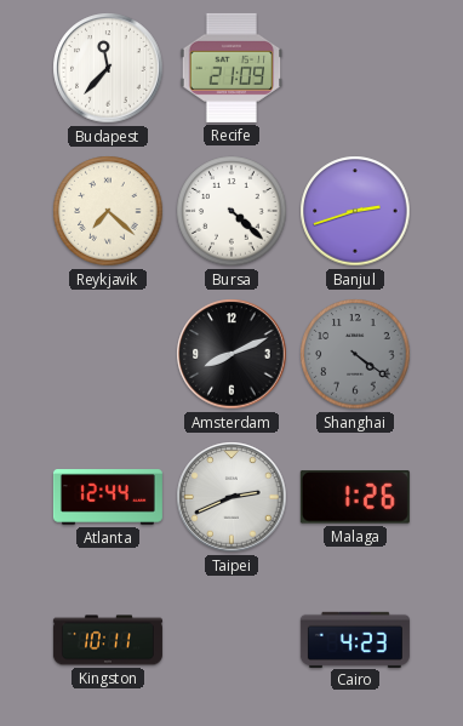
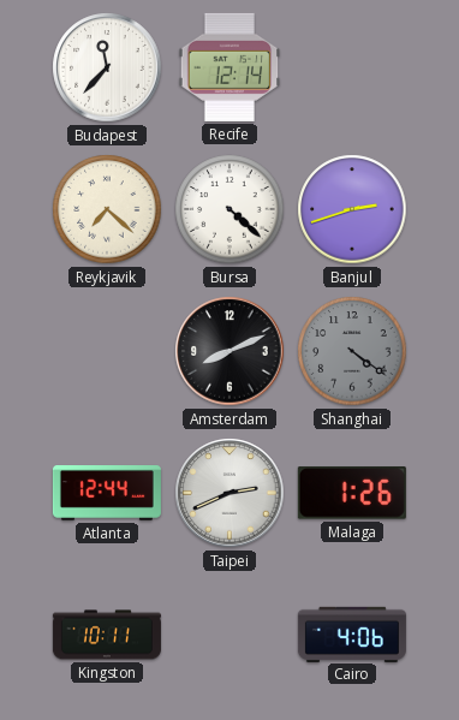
Recife: 21:09 -> 12:14
Cairo: 4:23 -> 4:06
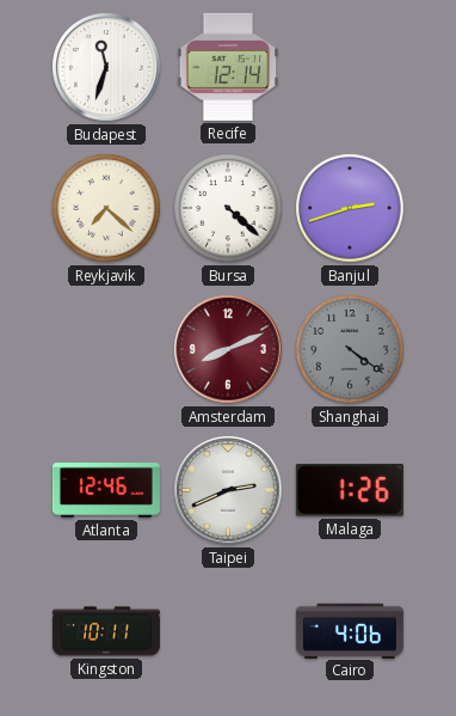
Budapest: 11:37 -> 11:33
Amsterdam dial: black -> burgundy
Atlanta: 12:44 -> 12:46
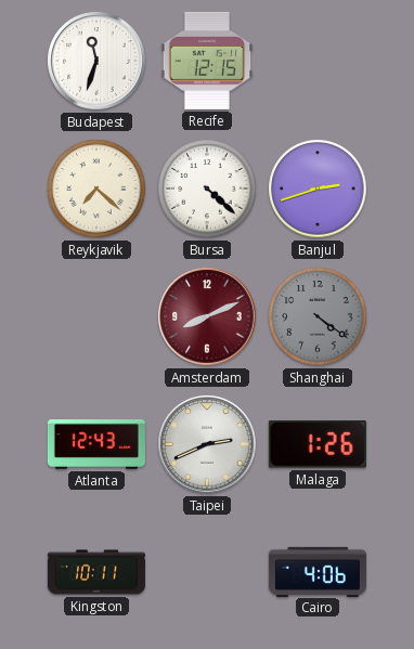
Recife: 12:14 -> 12:15
Atlanta: 12:46 -> 12:43
